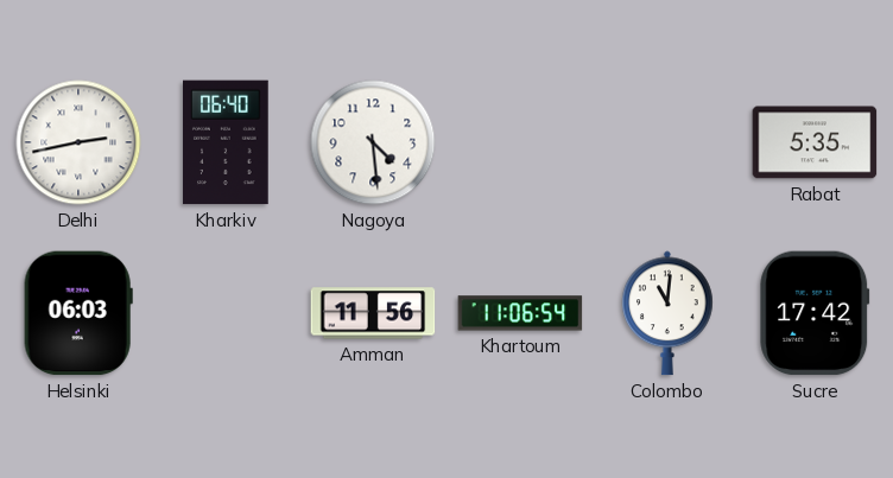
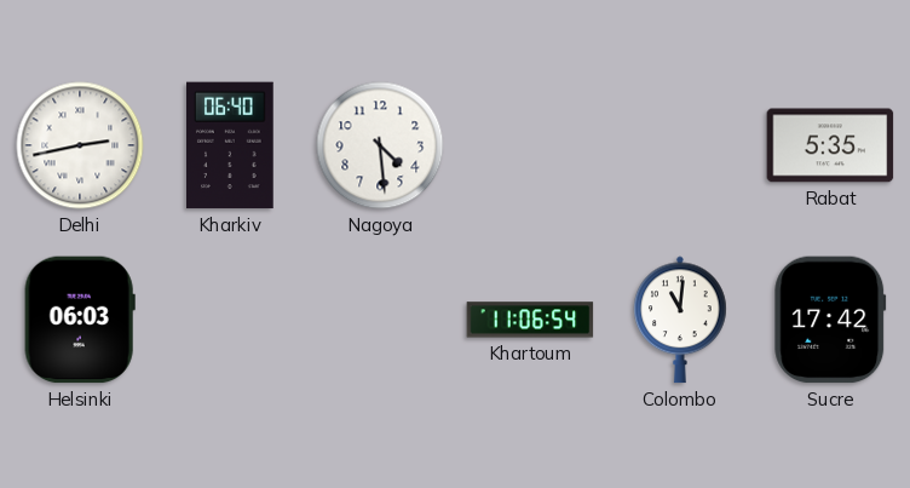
Amman: 11:56 -> none
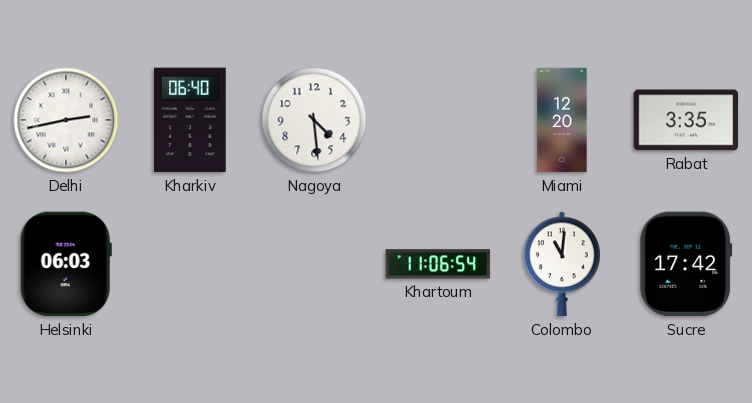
Miami: none -> 12:20
Rabat: 5:35 -> 3:35
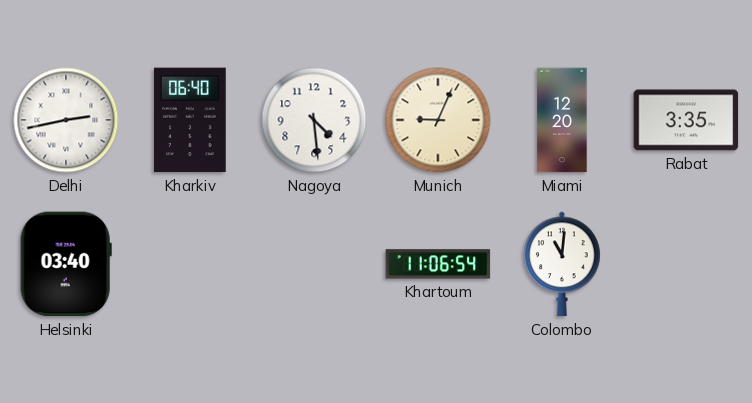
Munich: none -> 9:04
Helsinki: 06:03 -> 03:40
Sucre: 17:42 -> none
